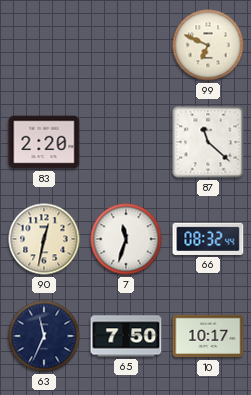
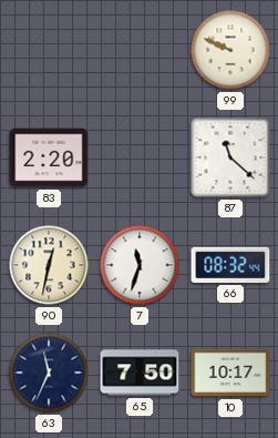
99: 6:49 -> 9:49
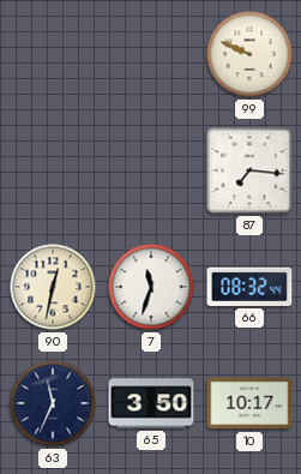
83: 2:20 -> none
87: 11:22 -> 7:16
65: 7:50 -> 3:50
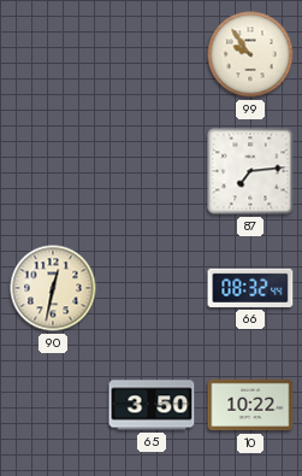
99: 9:49 -> 9:54
87: 7:16 -> 7:14
7: 11:33 -> none
63: 11:34 -> none
10: 10:17 -> 10:22
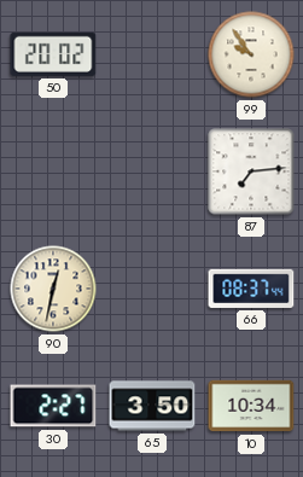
50: none -> 20:02
66: 08:32 -> 08:37
30: none -> 2:27
10: 10:22 -> 10:34
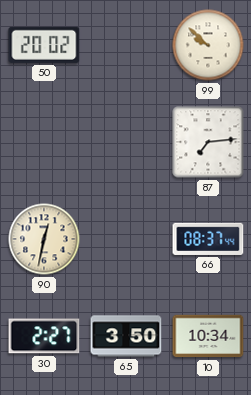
99: 9:54 -> 9:52
